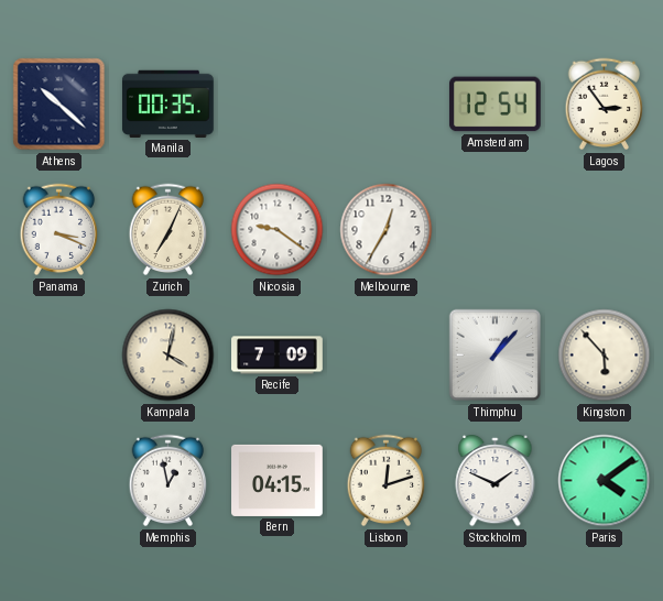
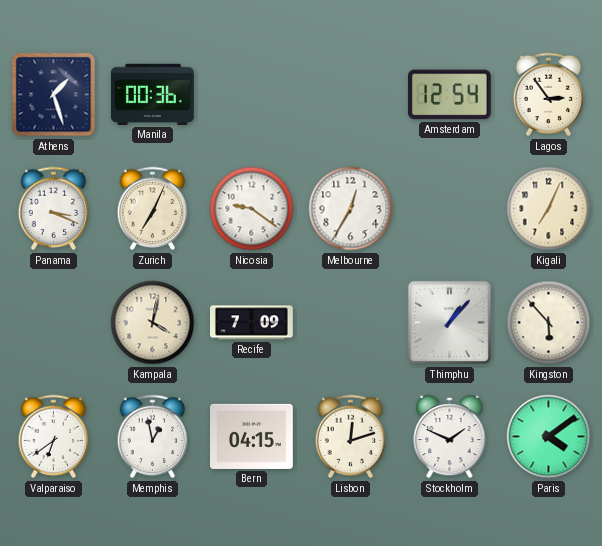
Athens: 10:22 -> 1:27
Manila: 00:35 -> 00:36
Kigali: none -> 7:04
Valparaiso: none -> 6:39
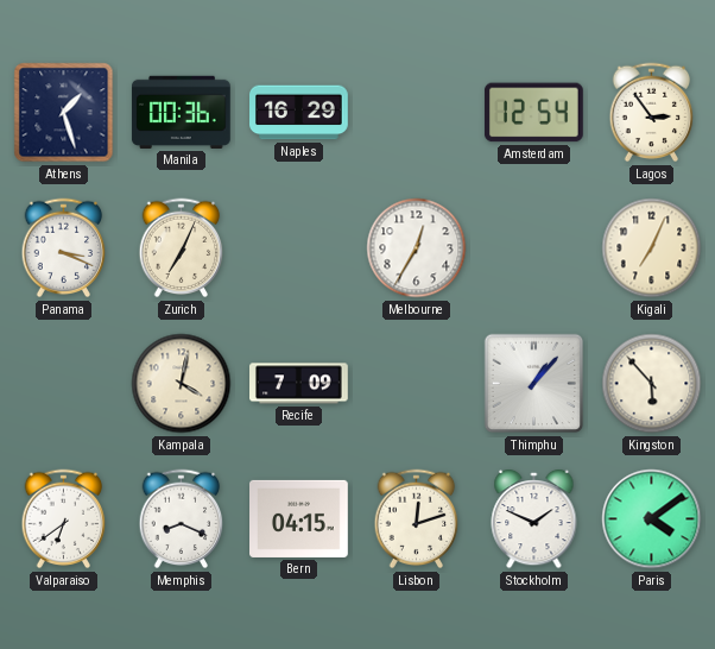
Naples: none -> 16:29
Nicosia: 9:21 -> none
Memphis: 12:58 -> 8:19
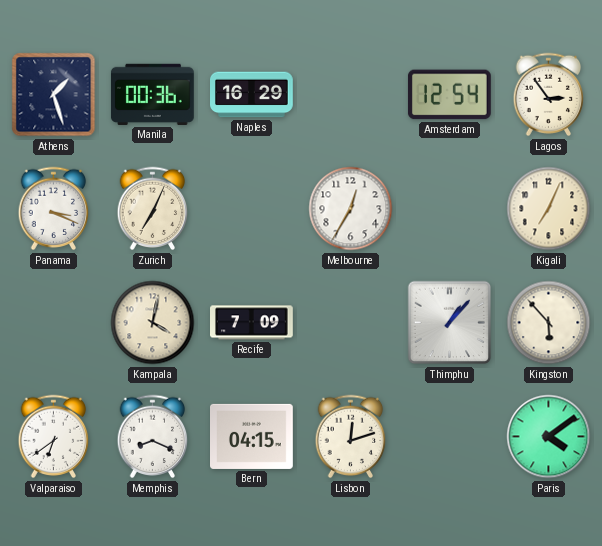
Stockholm: 1:49 -> none
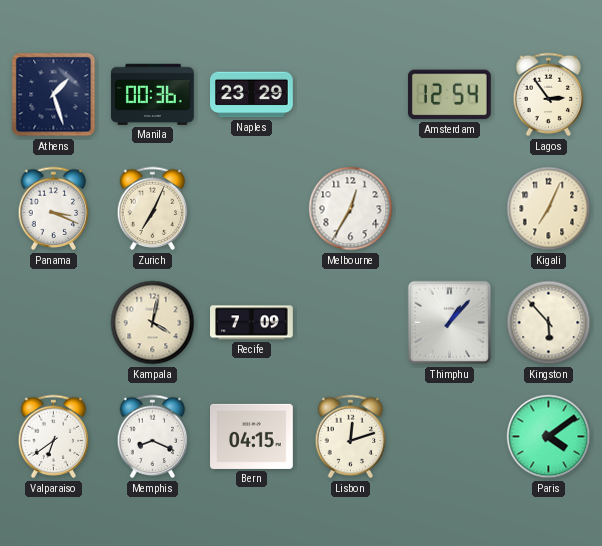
Naples: 16:29 -> 23:29
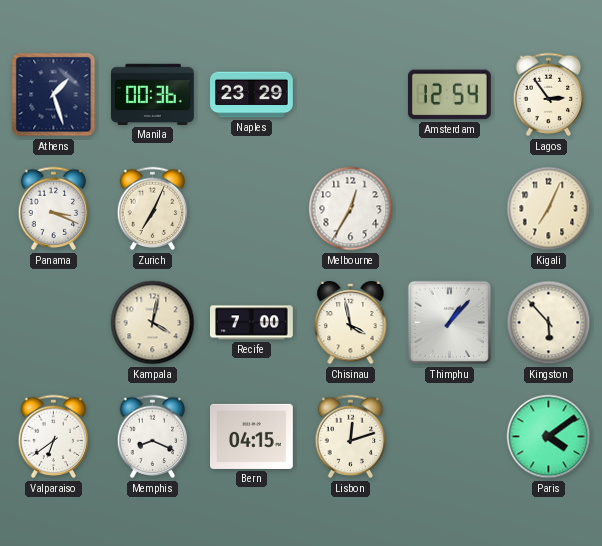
Recife: 7:09 -> 7:00
Chisinau: none -> 3:58
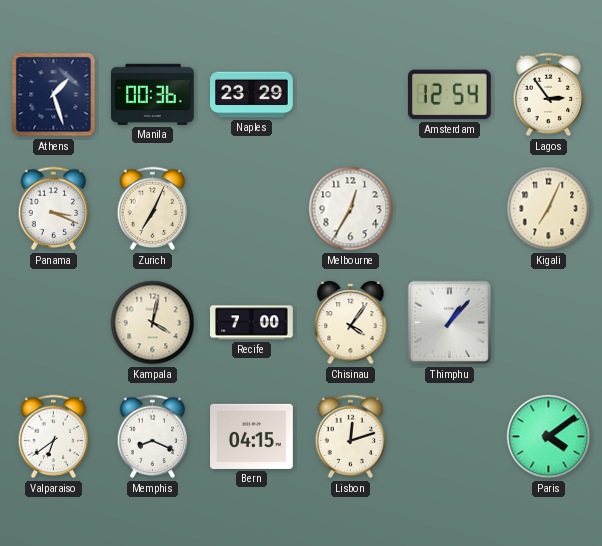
Chisinau: 3:58 -> 4:06
Kingston: 5:53 -> none
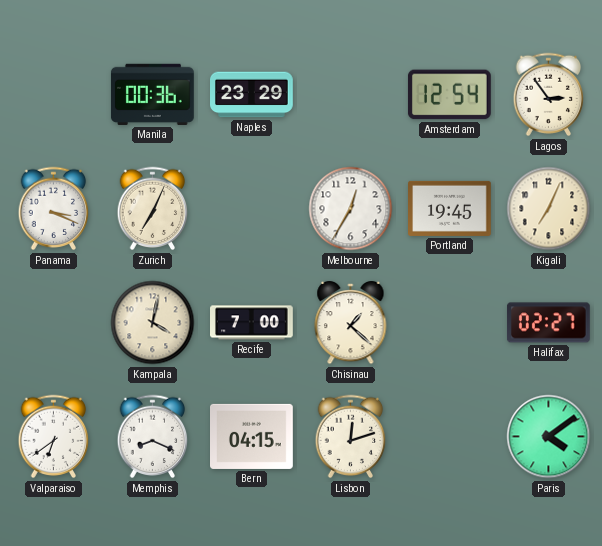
Athens: 1:27 -> none
Portland: none -> 19:45
Chisinau: 4:06 -> 1:22
Thimphu: 1:07 -> none
Halifax: none -> 02:27
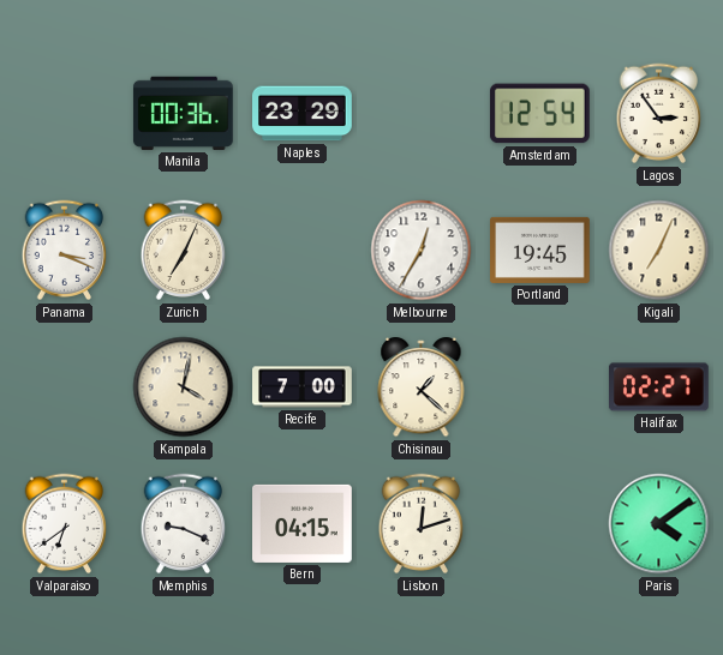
Memphis: 8:19 -> 9:19
